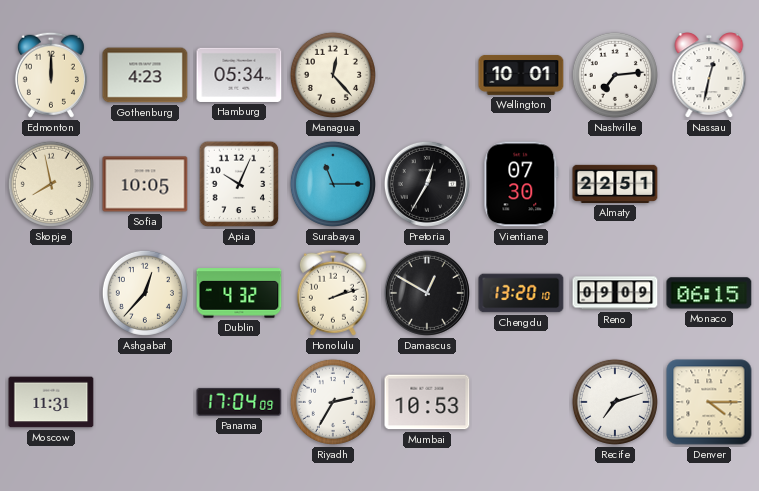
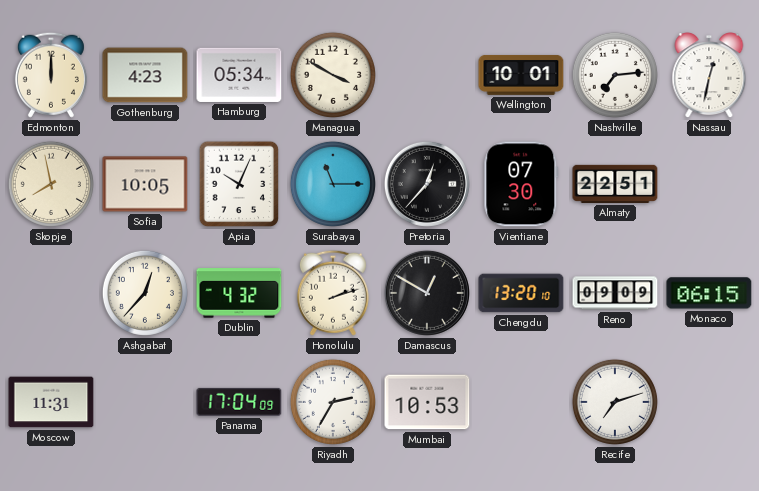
Managua: 12:23 -> 3:50
Pretoria: 12:35 -> 12:37
Denver: 4:15 -> none
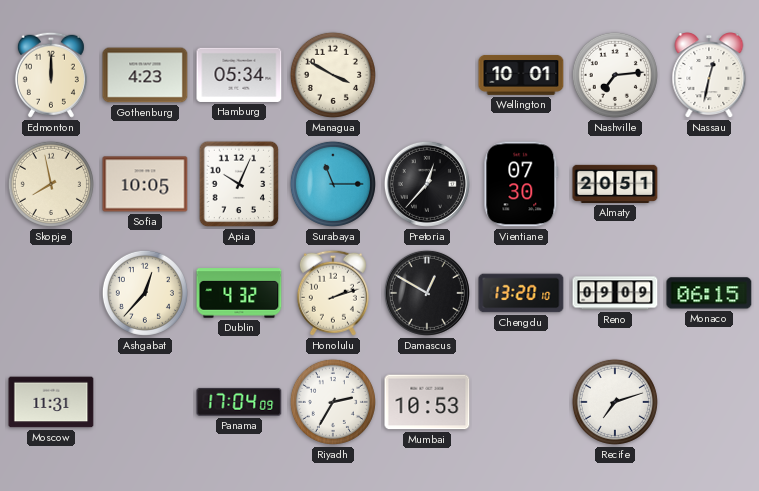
Almaty: 22:51 -> 20:51
